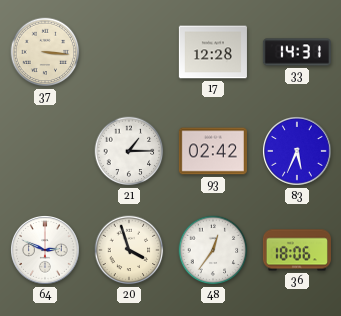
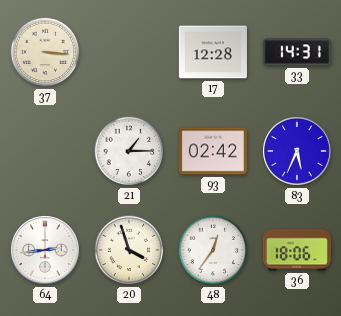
64: 2:49 -> 2:44
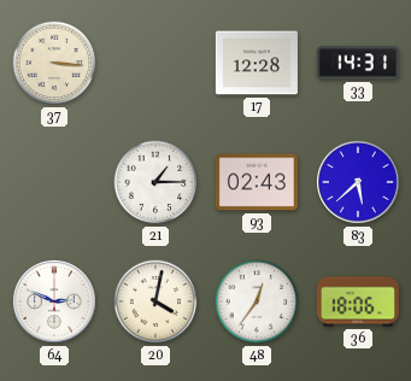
93: 02:42 -> 02:43
83: 5:34 -> 5:38
64: 2:44 -> 2:49
20: 3:57 -> 4:02
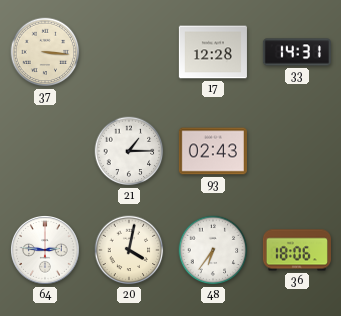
83: 5:38 -> none
64: 2:49 -> 2:46
48: 12:36 -> 6:36
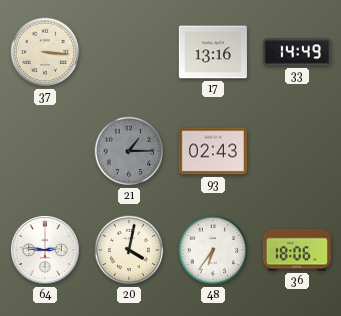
17: 12:28 -> 13:16
33: 14:31 -> 14:49
21 dial: white -> grey
